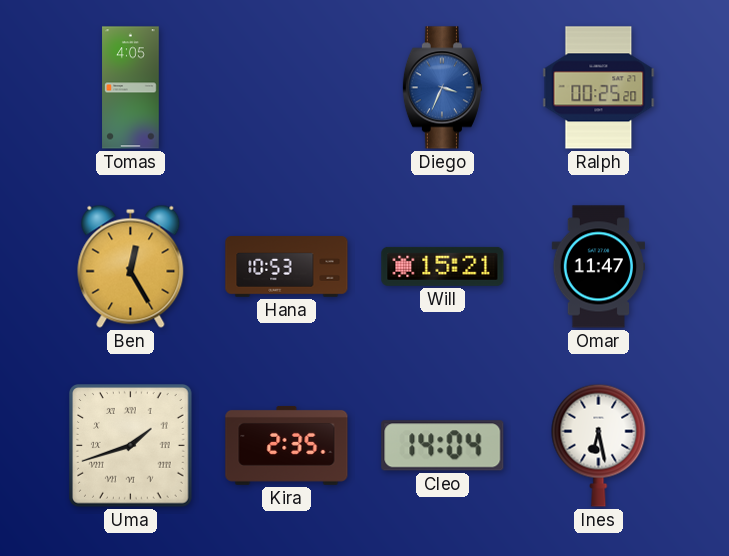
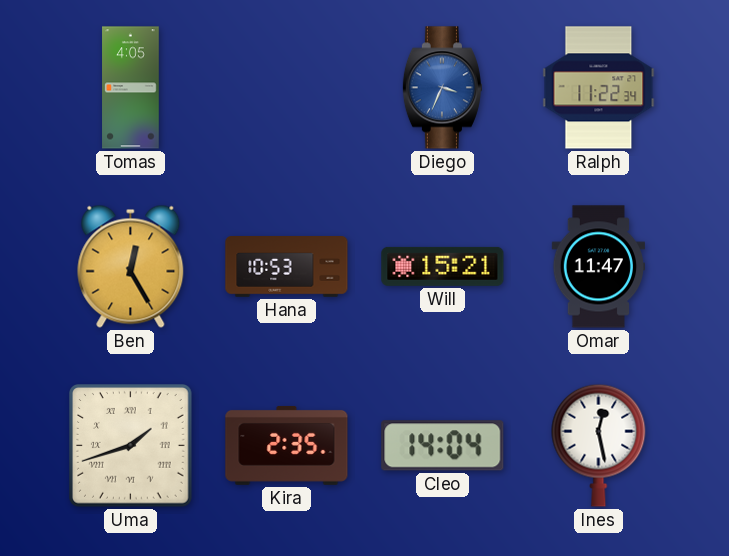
Ralph: 00:25 -> 11:22
Ines: 6:28 -> 12:28
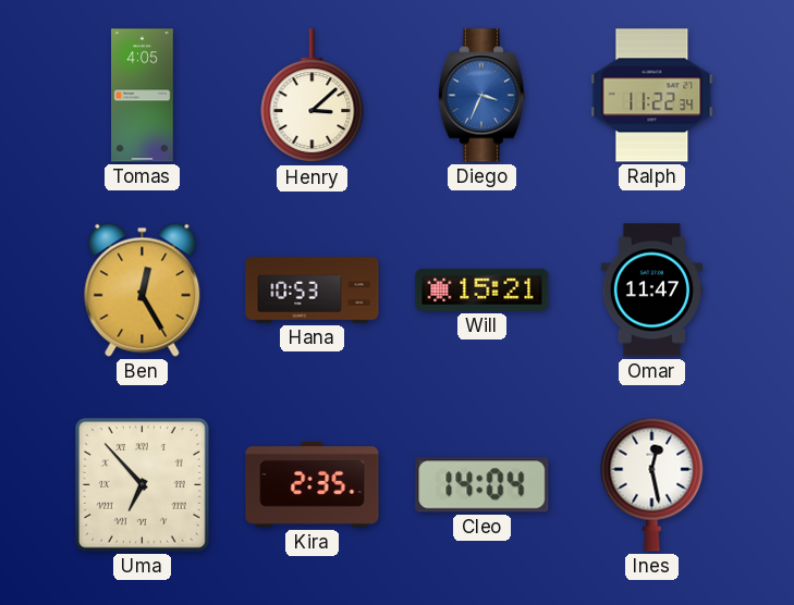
Henry: none -> 3:08
Uma: 1:42 -> 6:53
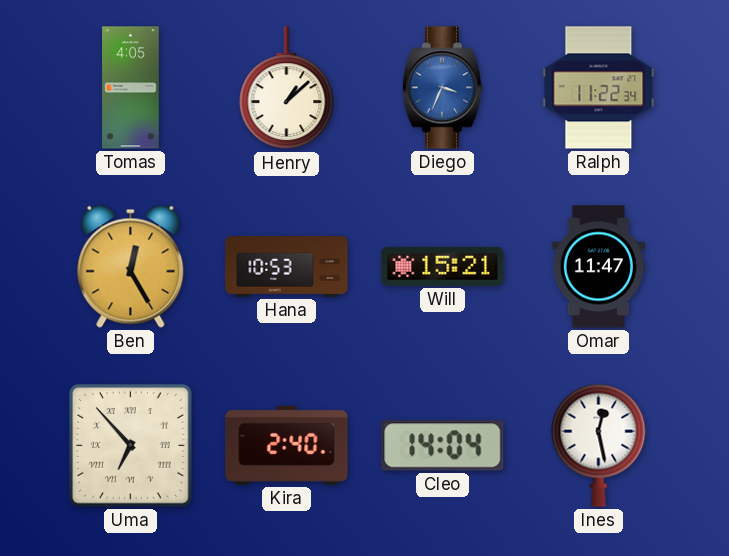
Henry: 3:08 -> 1:08
Kira: 2:35 -> 2:40
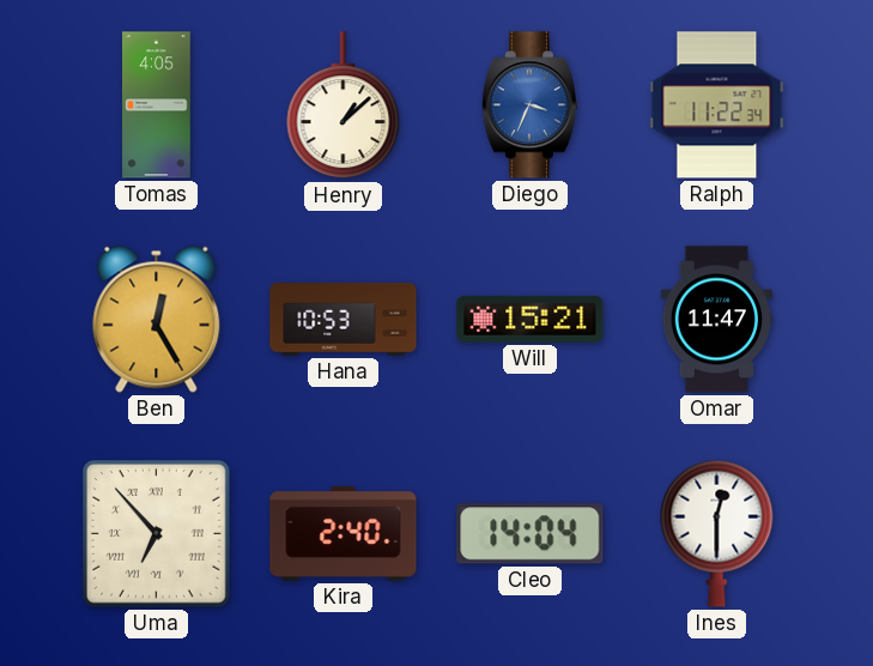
Ines: 12:28 -> 12:30
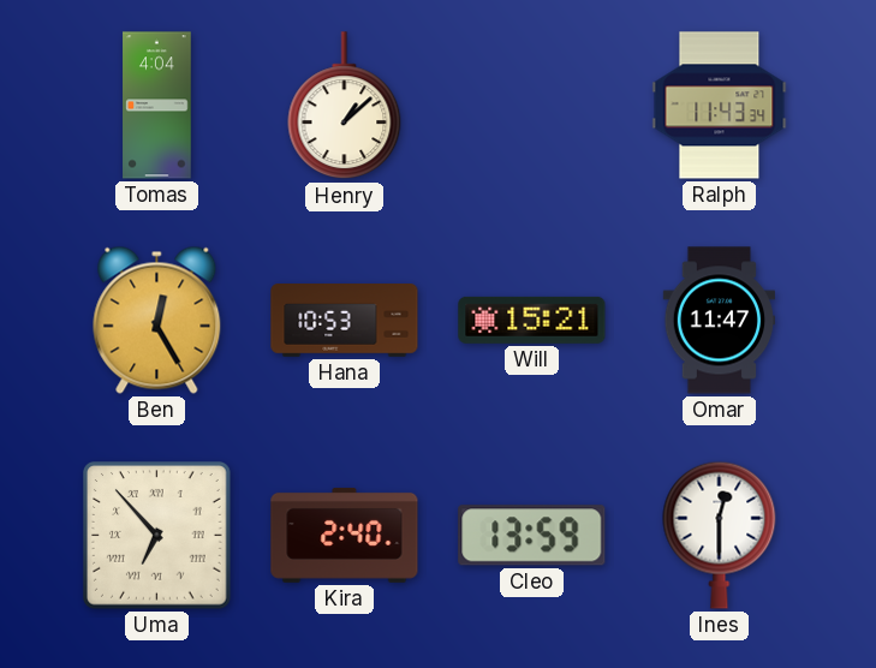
Tomas: 4:05 -> 4:04
Diego: 3:34 -> none
Ralph: 11:22 -> 11:43
Cleo: 14:04 -> 13:59
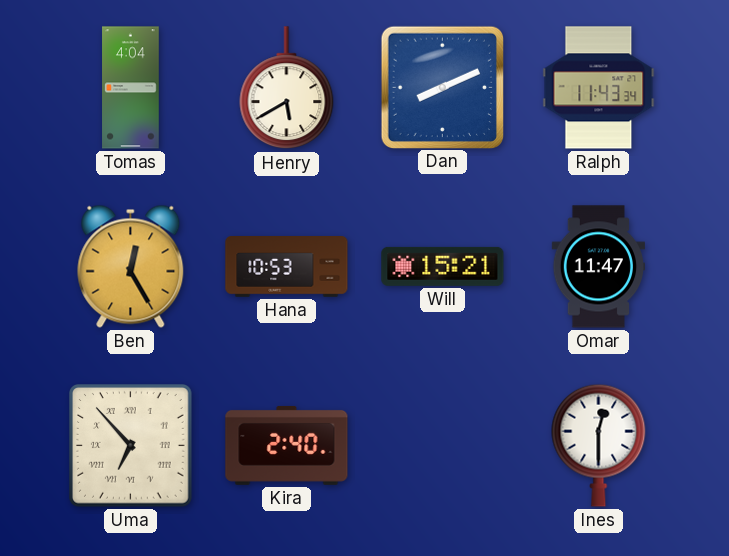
Henry: 1:08 -> 5:40
Dan: none -> 8:11
Cleo: 13:59 -> none
